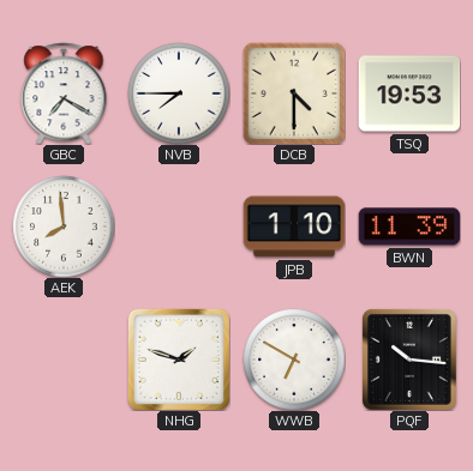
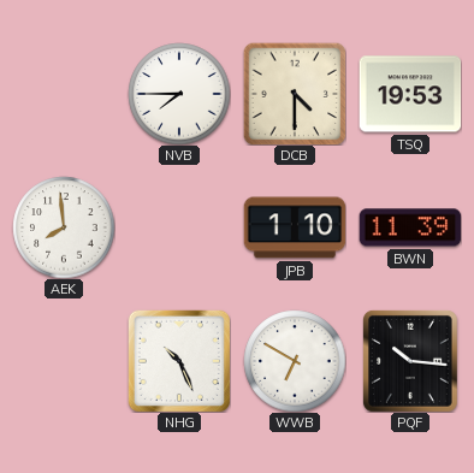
GBC: 7:20 -> none
NHG: 1:48 -> 10:26
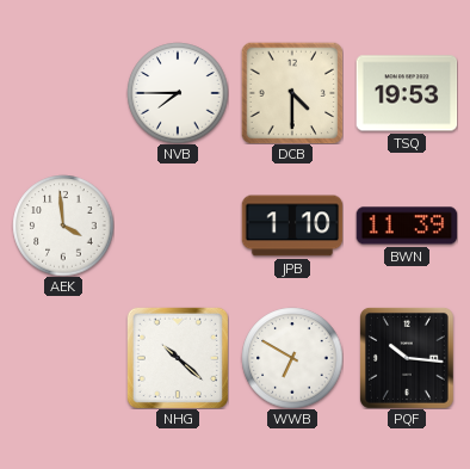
AEK: 7:59 -> 3:59
NHG: 10:26 -> 10:22
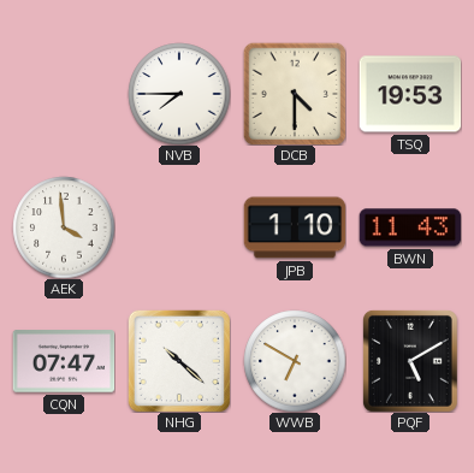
BWN: 11:39 -> 11:43
CQN: none -> 07:47
PQF: 10:16 -> 5:10
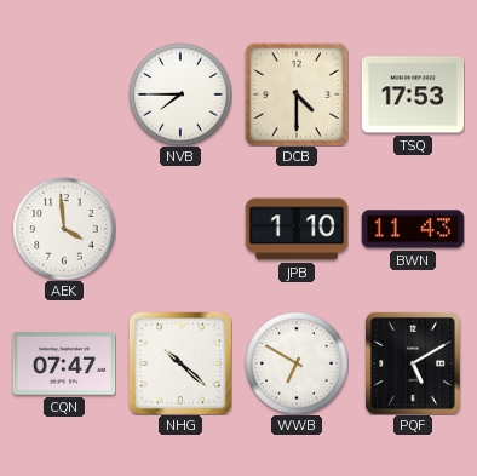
TSQ: 19:53 -> 17:53
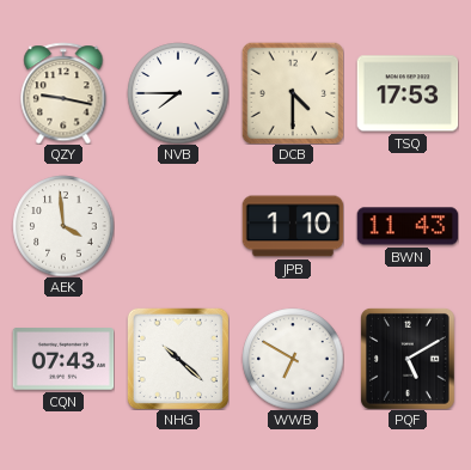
QZY: none -> 9:17
CQN: 07:47 -> 07:43
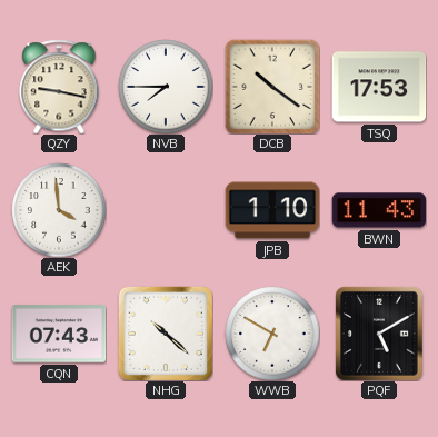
DCB: 4:30 -> 10:21
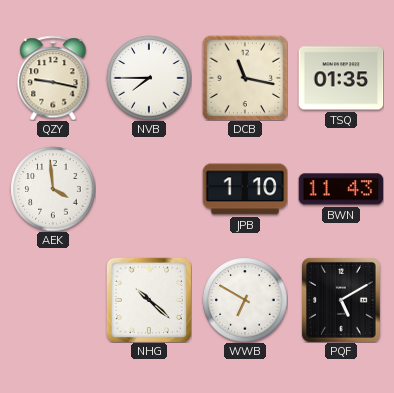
DCB: 10:21 -> 11:17
TSQ: 17:53 -> 01:35
CQN: 07:43 -> none
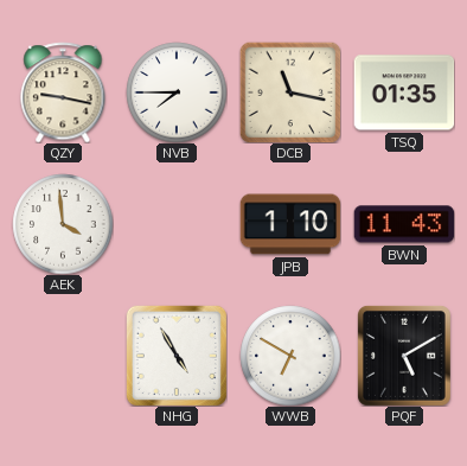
NHG: 10:22 -> 4:55
